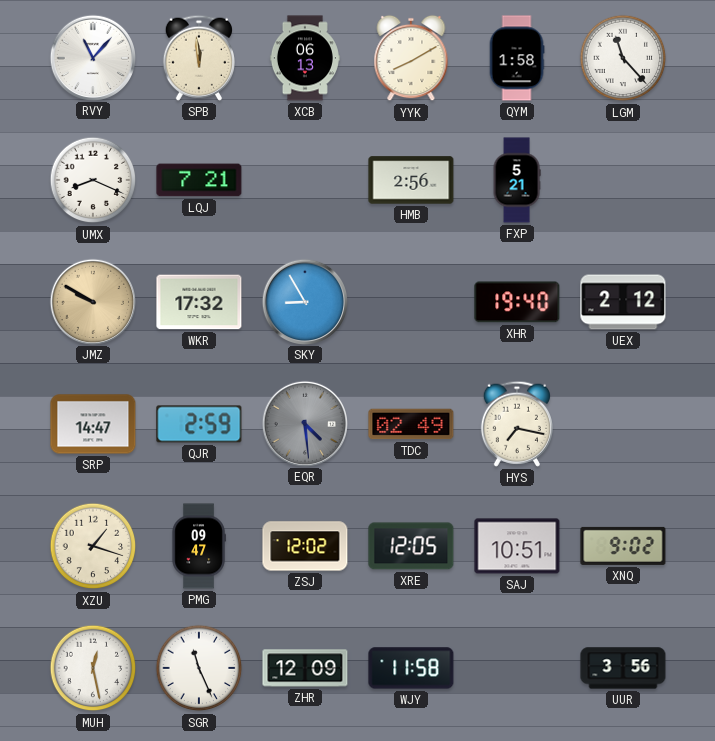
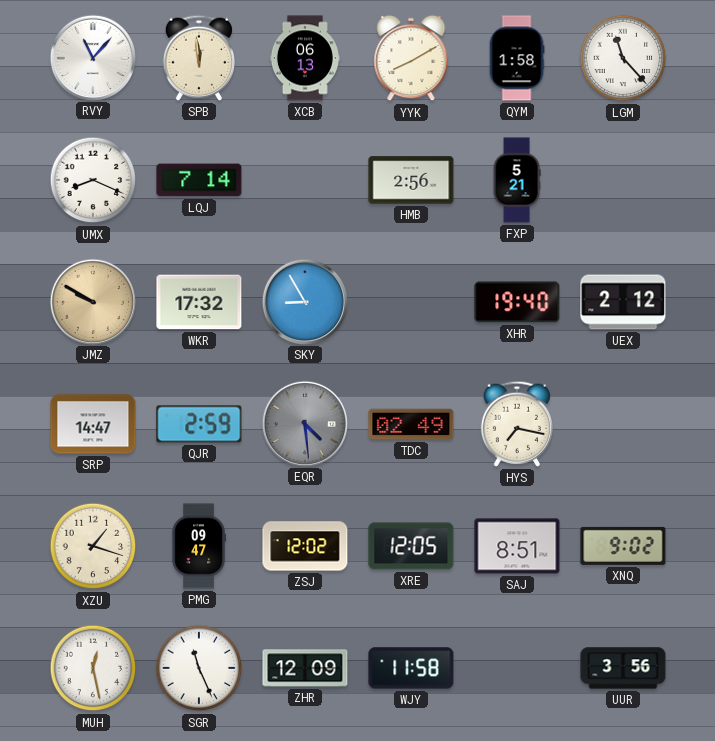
LQJ: 7:21 -> 7:14
SAJ: 10:51 -> 8:51
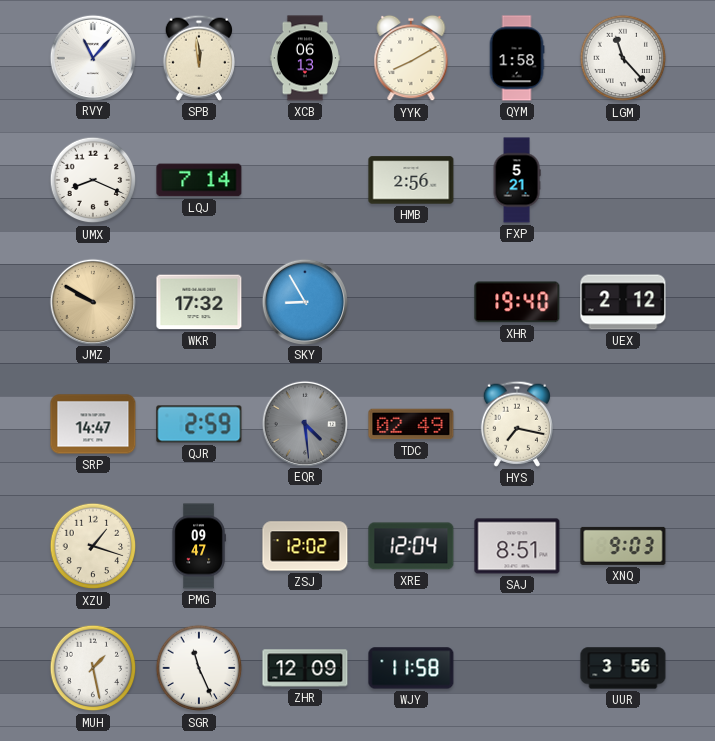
XRE: 12:05 -> 12:04
XNQ: 9:02 -> 9:03
MUH: 12:28 -> 1:28
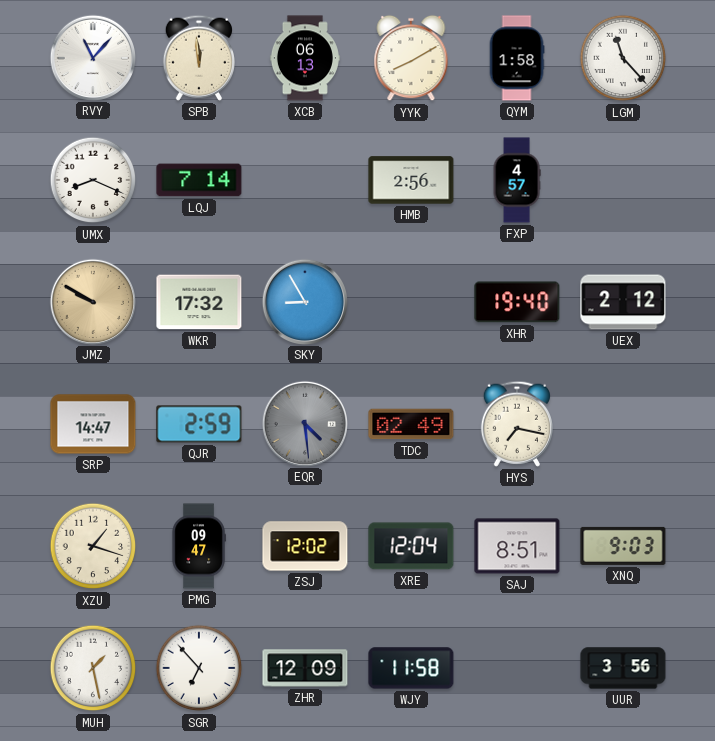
FXP: 5:21 -> 4:57
SGR: 11:26 -> 6:53
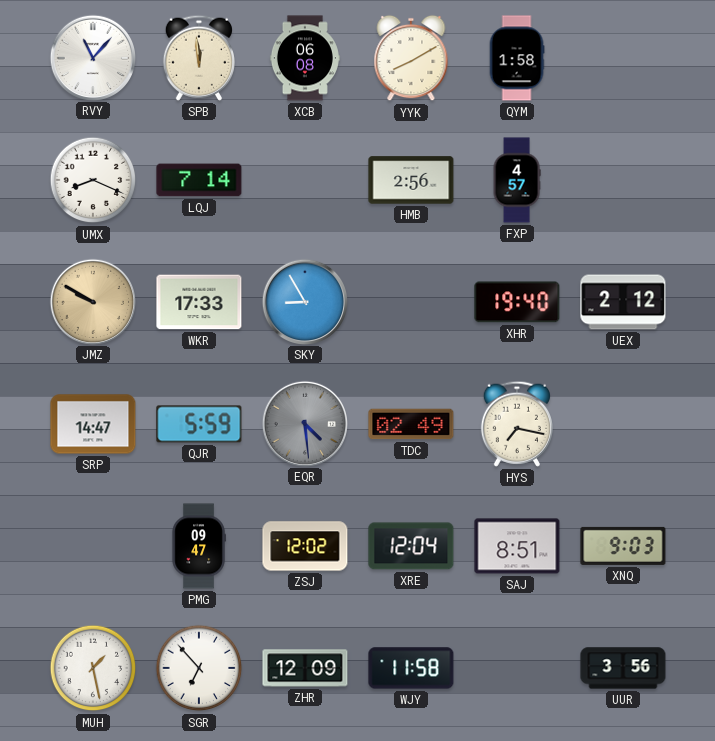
XCB: 06:13 -> 06:08
LGM: 11:23 -> none
WKR: 17:32 -> 17:33
QJR: 2:59 -> 5:59
XZU: 1:18 -> none
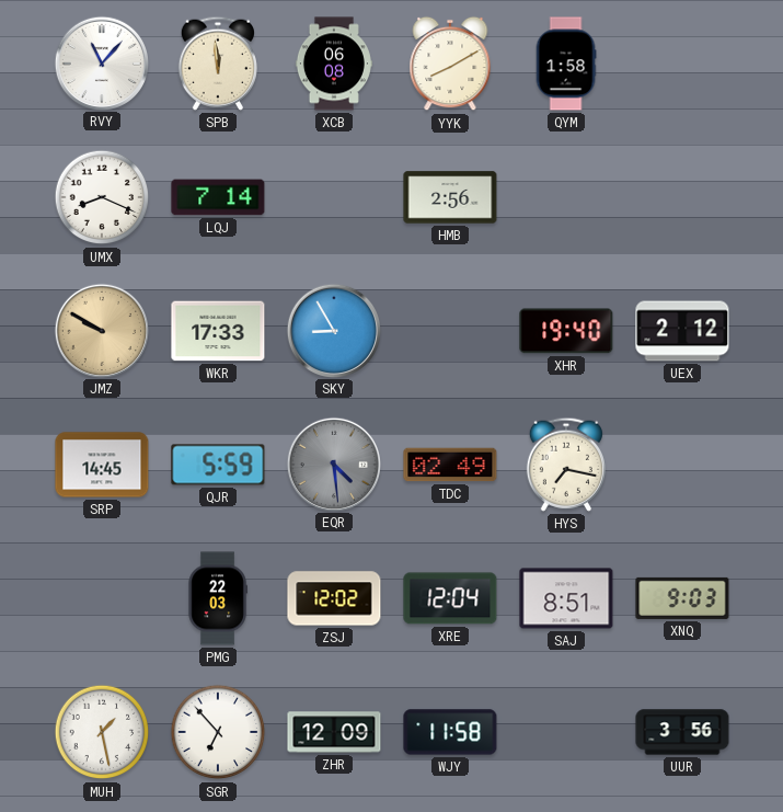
FXP: 4:57 -> none
SRP: 14:47 -> 14:45
PMG: 09:47 -> 22:03
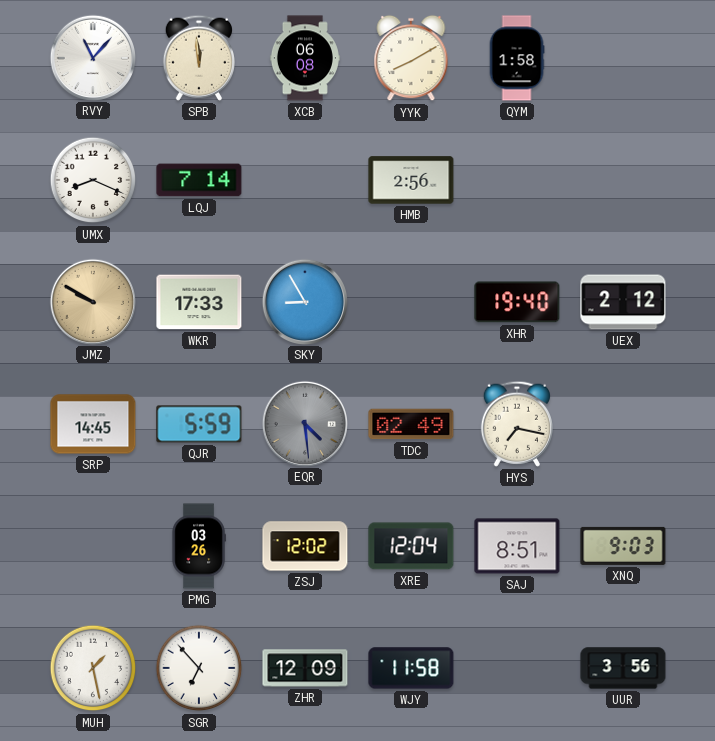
PMG: 22:03 -> 03:26
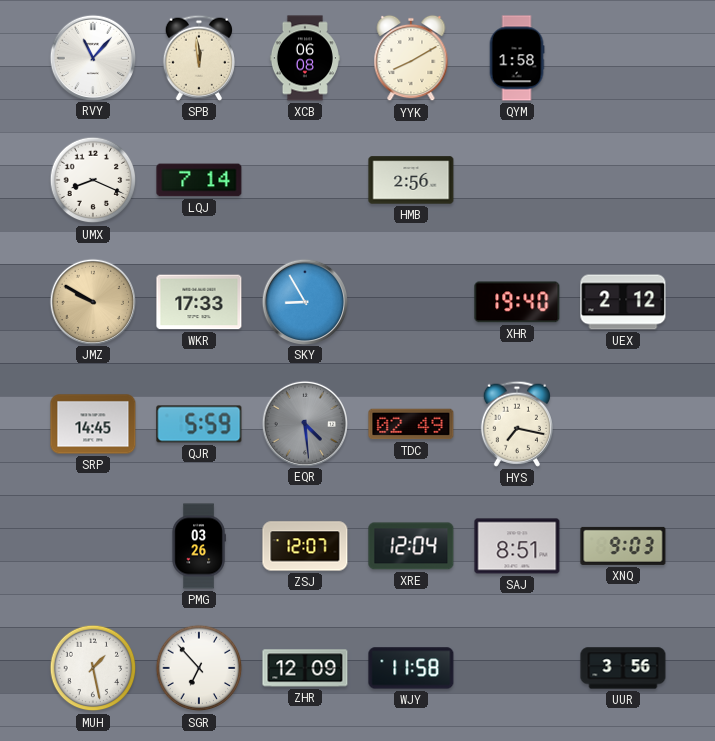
ZSJ: 12:02 -> 12:07
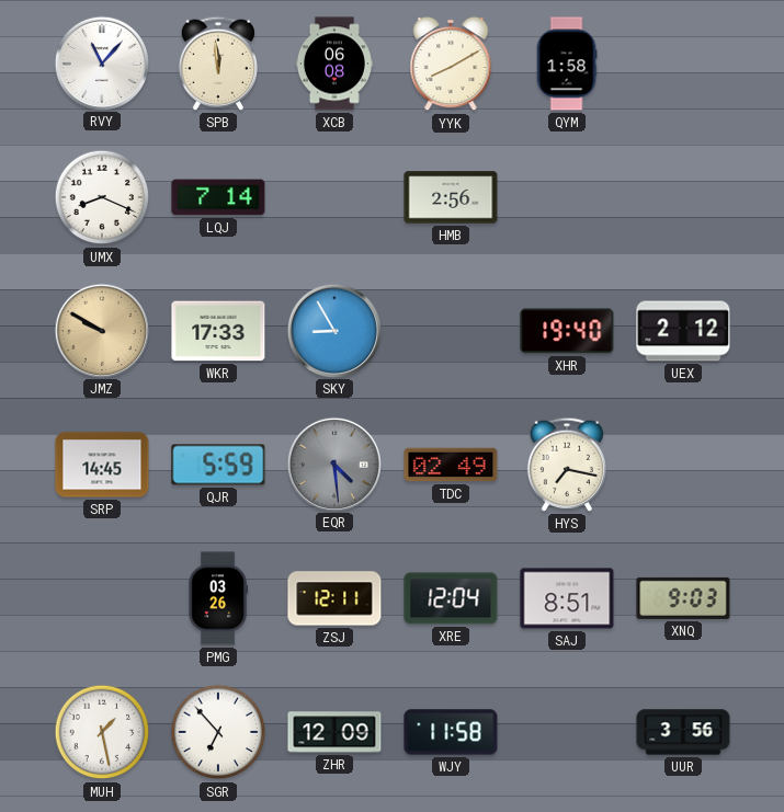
ZSJ: 12:07 -> 12:11
